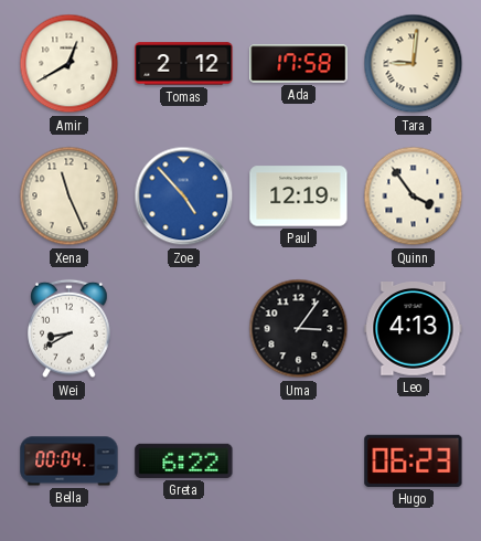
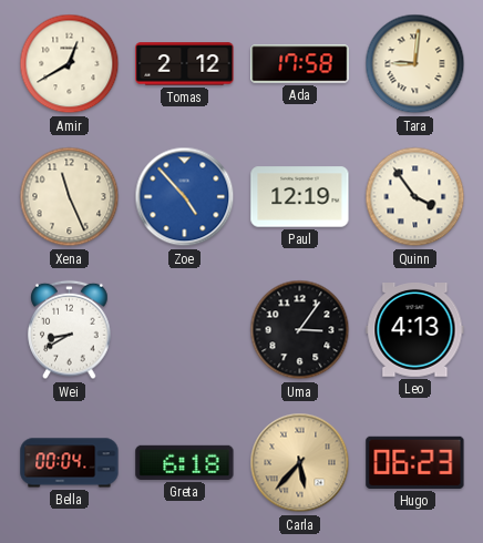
Greta: 6:22 -> 6:18
Carla: none -> 5:37
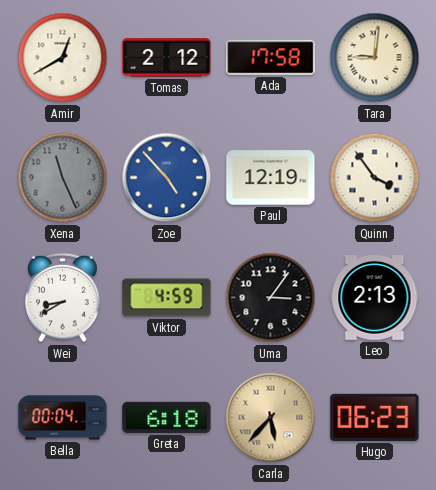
Xena dial: cream -> grey
Viktor: none -> 4:59
Leo: 4:13 -> 2:13
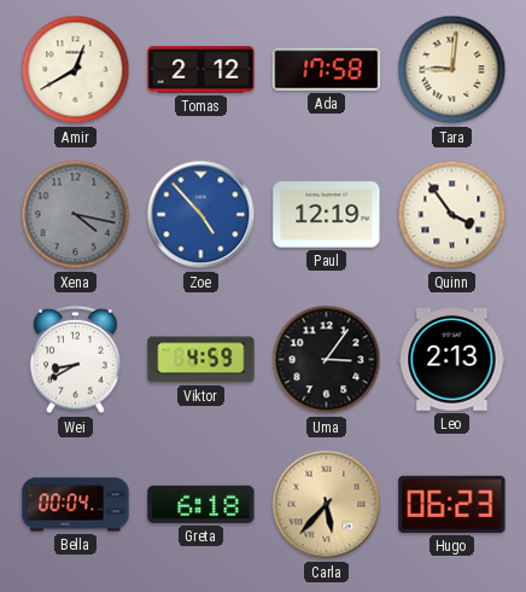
Xena: 11:26 -> 4:17
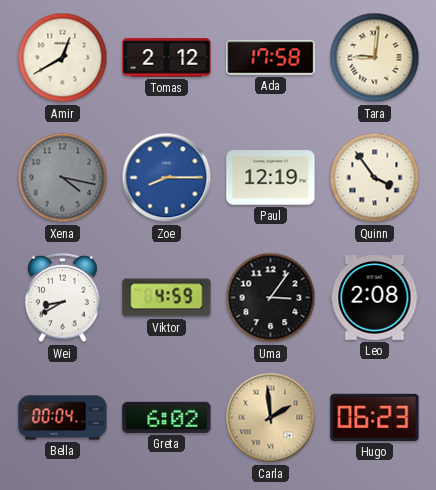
Zoe: 4:53 -> 8:15
Leo: 2:13 -> 2:08
Greta: 6:18 -> 6:02
Carla: 5:37 -> 1:59
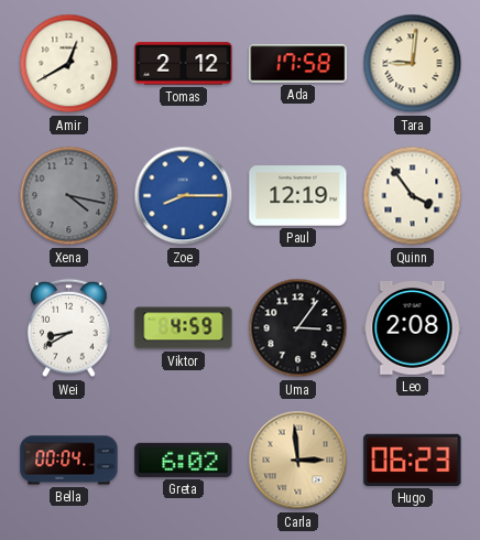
Carla: 1:59 -> 2:59
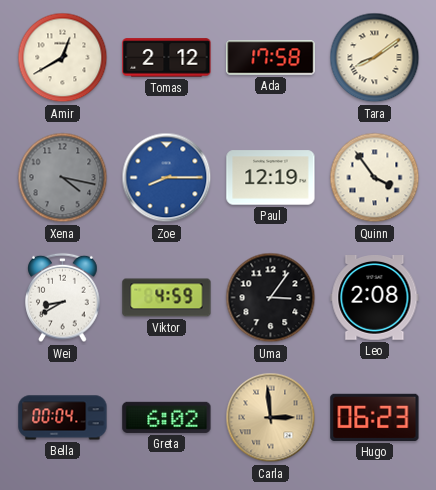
Tara: 9:01 -> 8:09
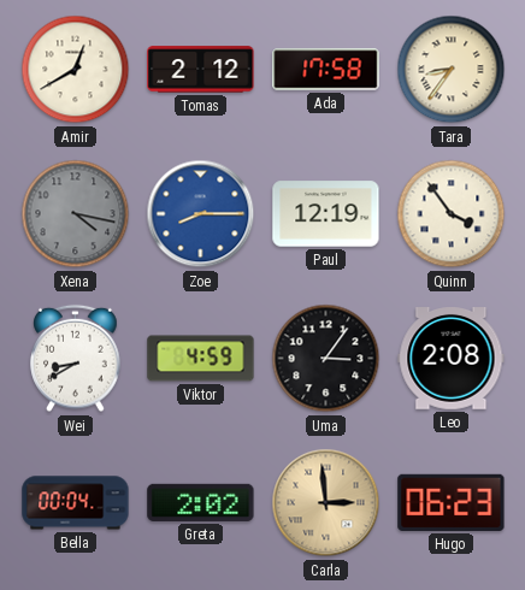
Tara: 8:09 -> 8:36
Greta: 6:02 -> 2:02
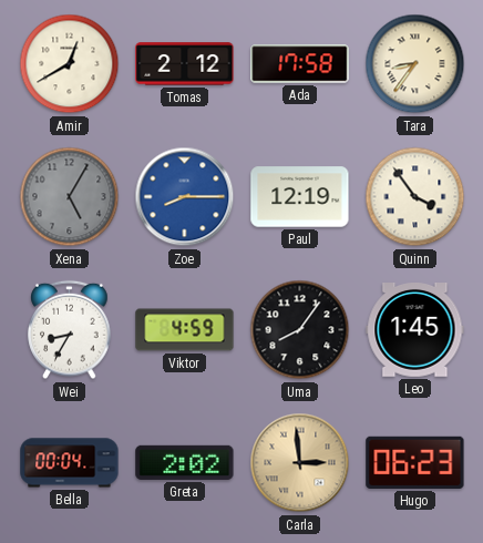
Xena: 4:17 -> 5:05
Wei: 8:40 -> 8:35
Uma: 3:06 -> 8:06
Leo: 2:08 -> 1:45
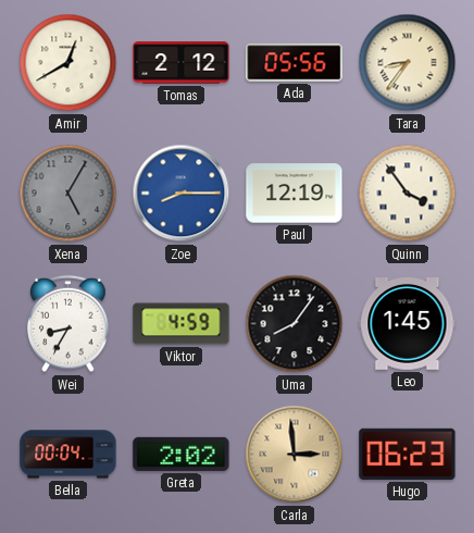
Ada: 17:58 -> 05:56
